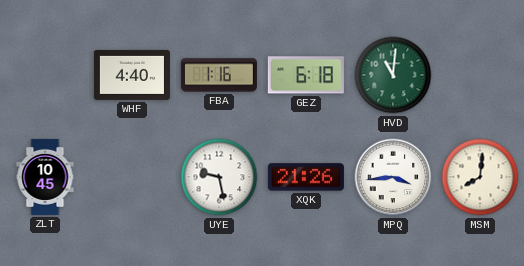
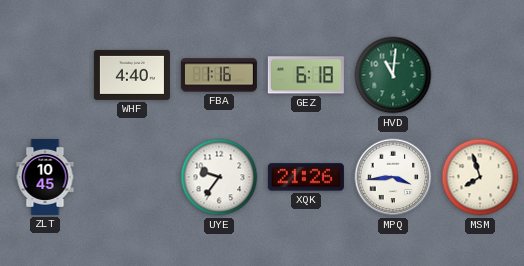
UYE: 9:28 -> 9:36
MSM: 8:01 -> 7:57
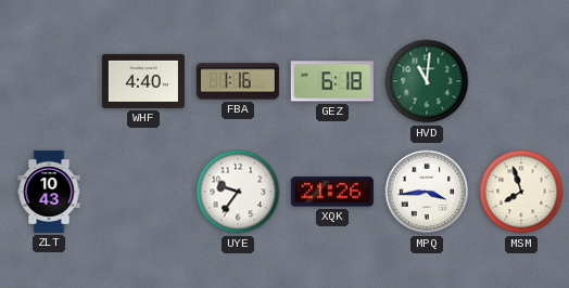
ZLT: 10:45 -> 10:43
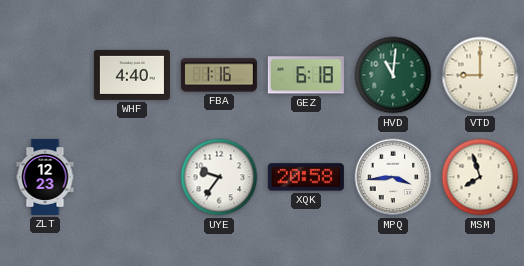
VTD: none -> 9:00
ZLT: 10:43 -> 12:23
XQK: 21:26 -> 20:58
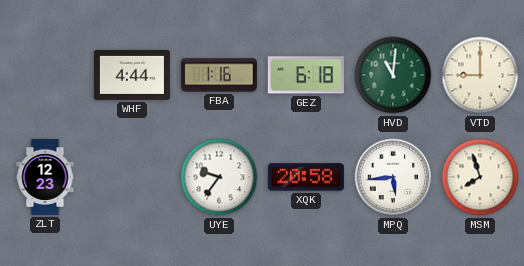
WHF: 4:40 -> 4:44
MPQ: 3:44 -> 5:44
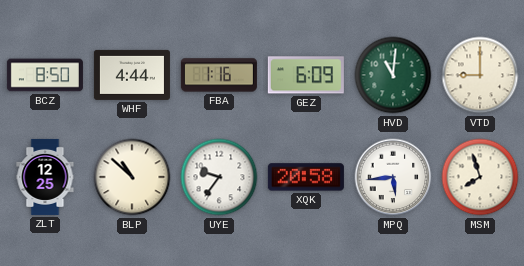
BCZ: none -> 8:50
GEZ: 6:18 -> 6:09
ZLT: 12:23 -> 12:25
BLP: none -> 10:52
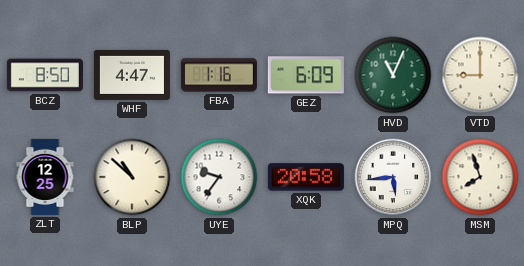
WHF: 4:44 -> 4:47
HVD: 11:01 -> 11:04
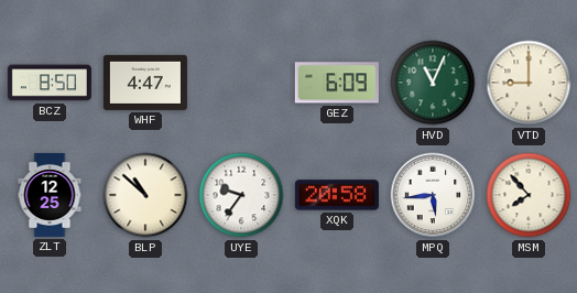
FBA: 1:16 -> none
MSM: 7:57 -> 7:53
